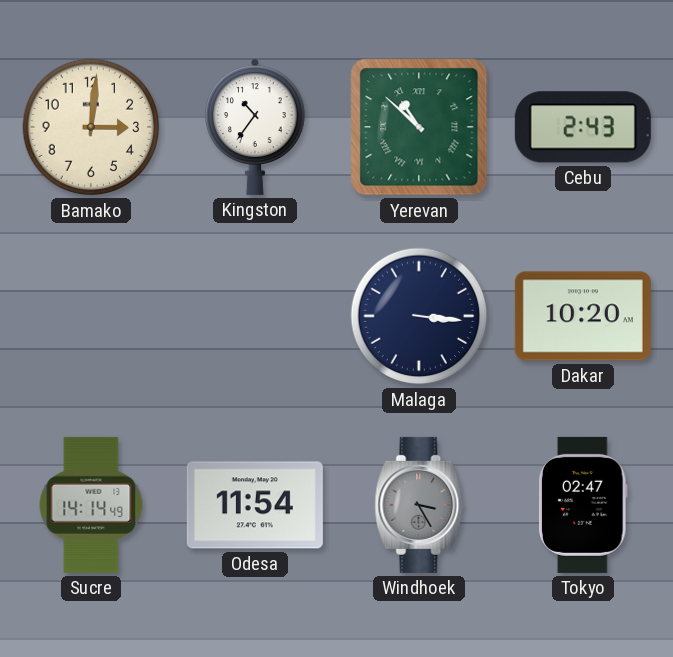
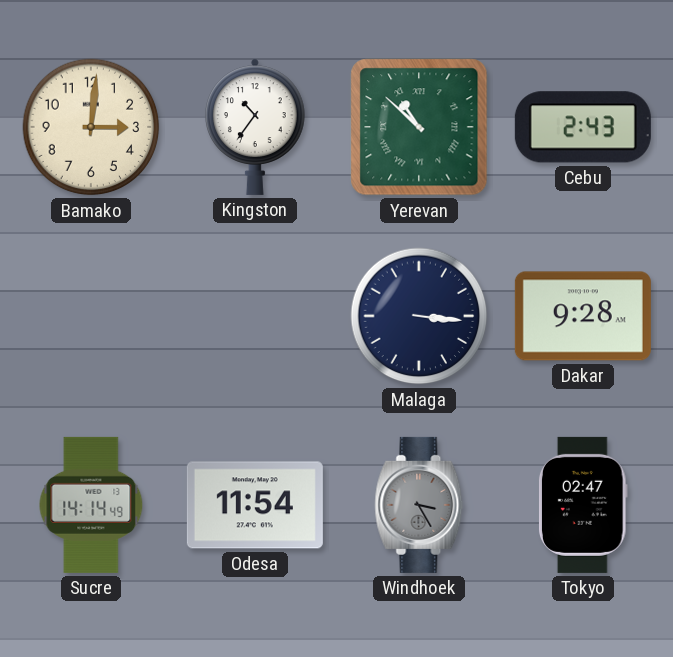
Dakar: 10:20 -> 9:28
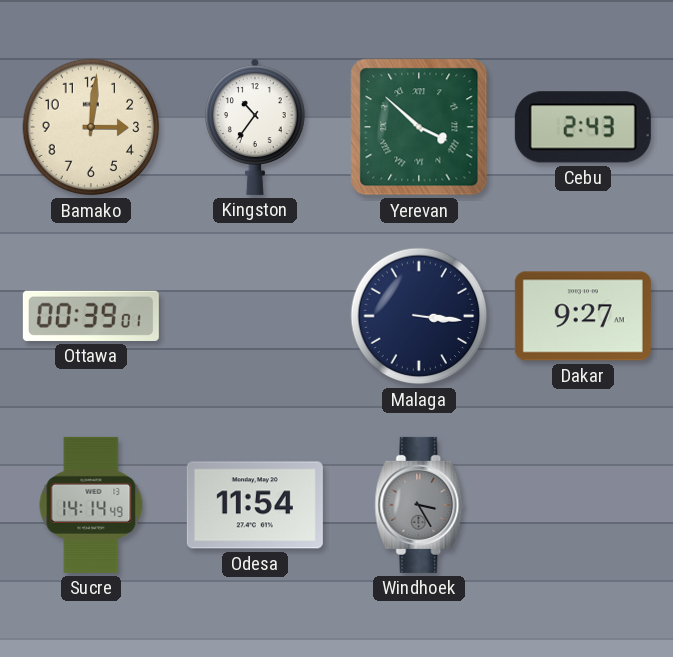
Yerevan: 10:52 -> 3:52
Ottawa: none -> 00:39
Dakar: 9:28 -> 9:27
Tokyo: 02:47 -> none
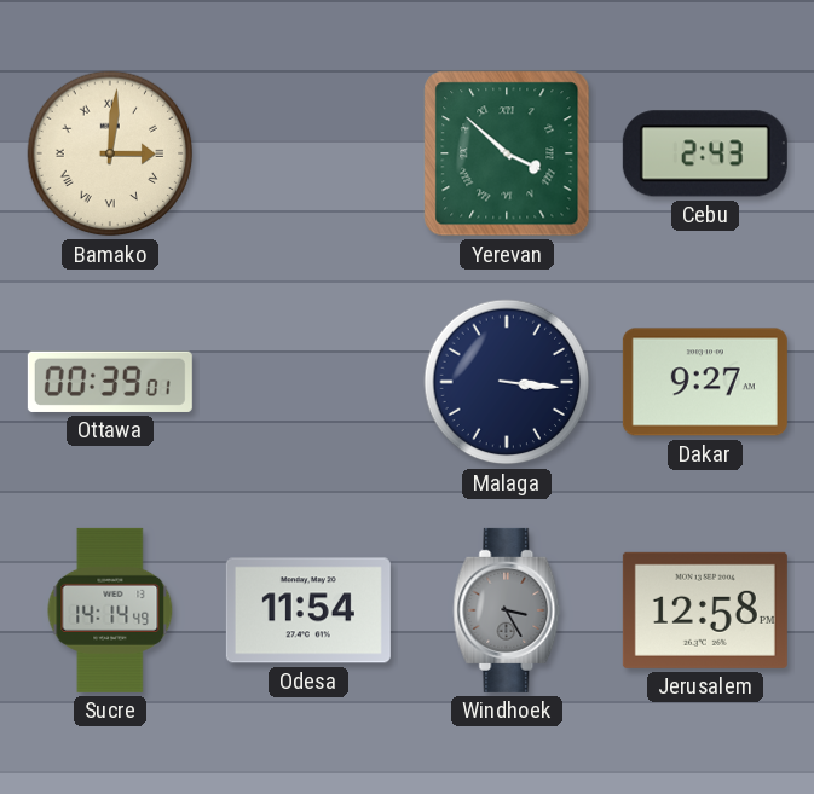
Bamako numerals: Arabic -> Roman
Kingston: 10:36 -> none
Jerusalem: none -> 12:58
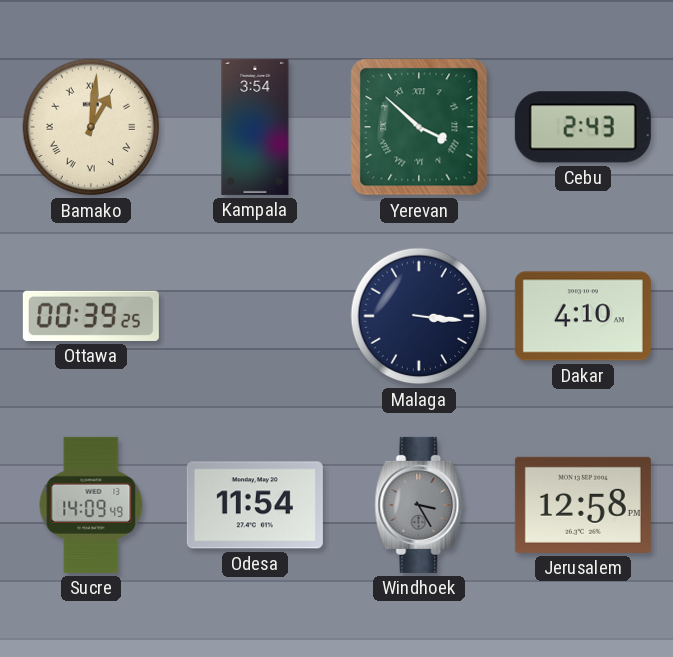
Bamako: 3:01 -> 1:01
Kampala: none -> 3:54
Ottawa: 00:39:01 -> 00:39:25
Dakar: 9:27 -> 4:10
Sucre: 14:14 -> 14:09
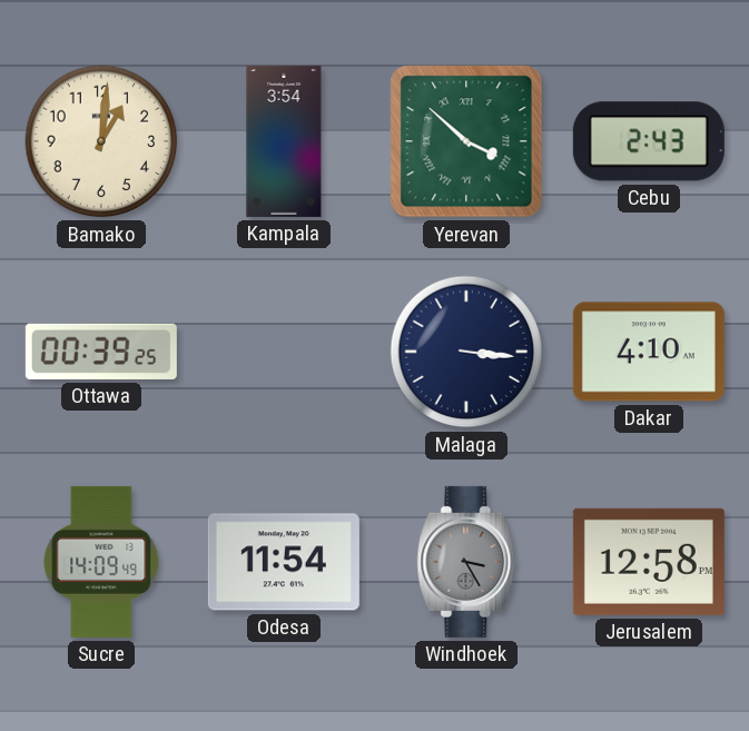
Bamako numerals: Roman -> Arabic
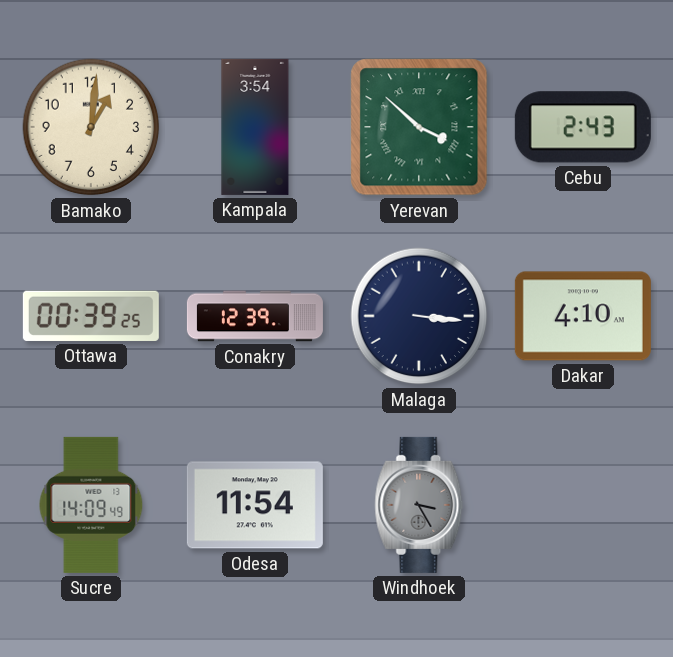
Conakry: none -> 12:39
Jerusalem: 12:58 -> none
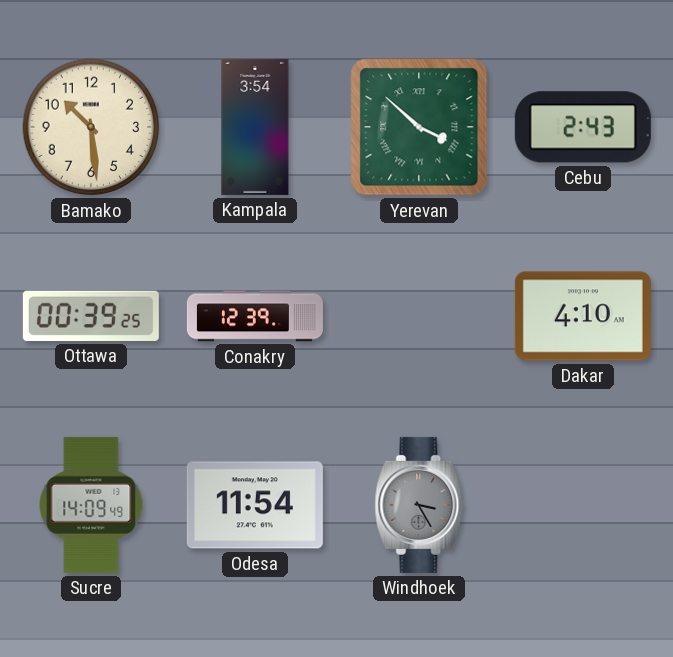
Bamako: 1:01 -> 10:29
Malaga: 3:16 -> none
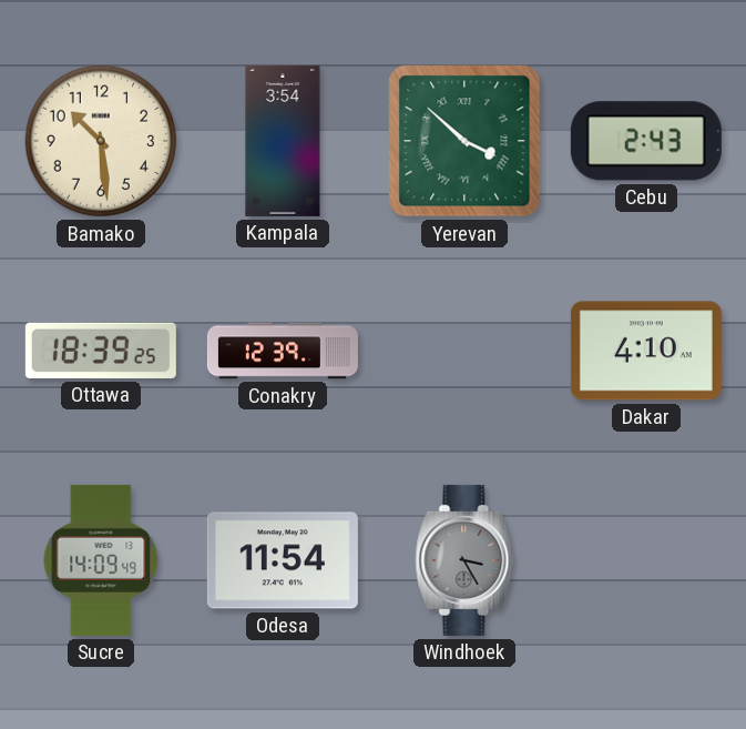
Ottawa: 00:39 -> 18:39
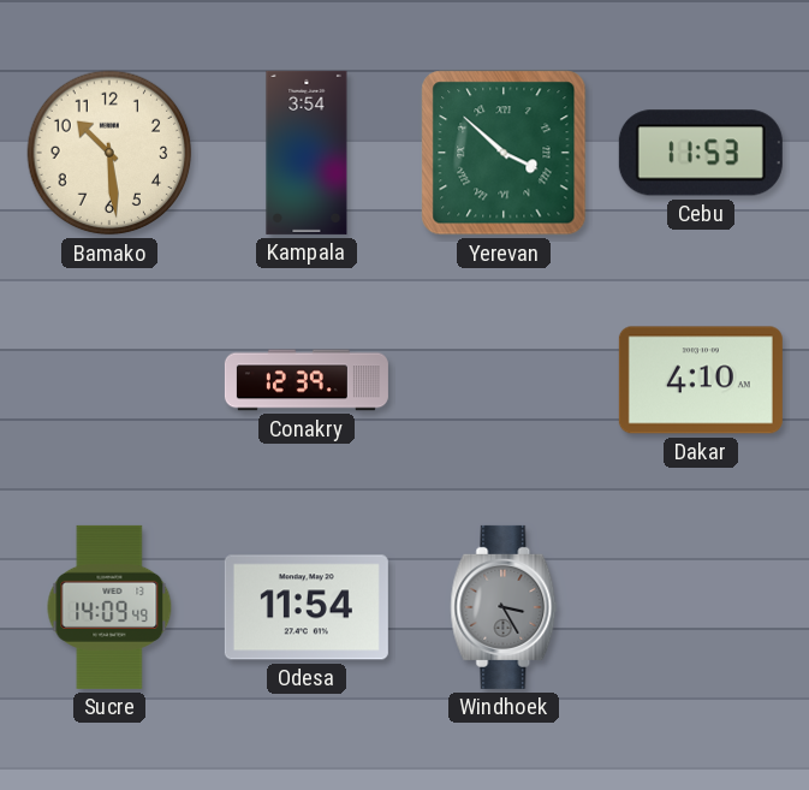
Cebu: 2:43 -> 11:53
Ottawa: 18:39 -> none
